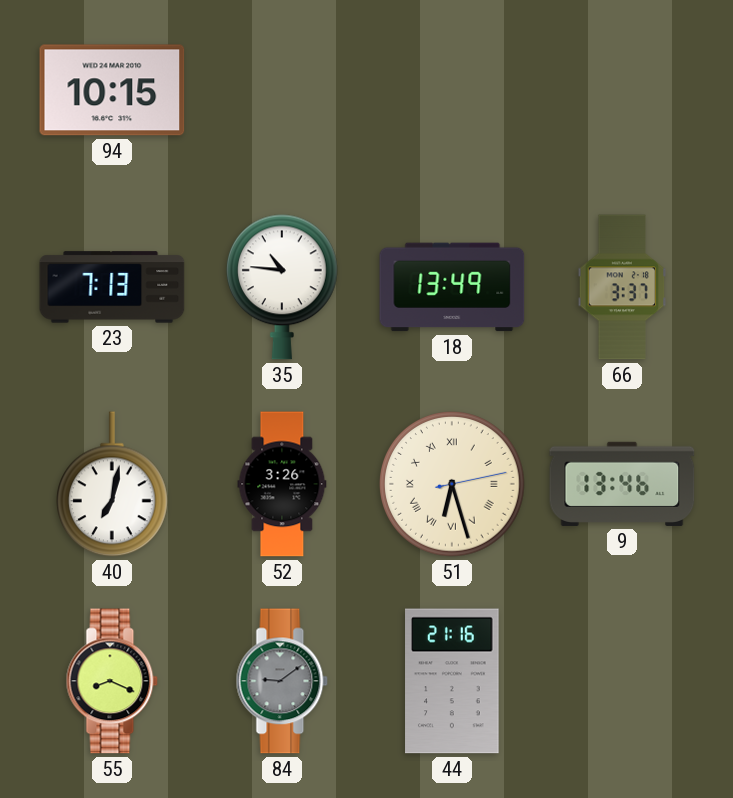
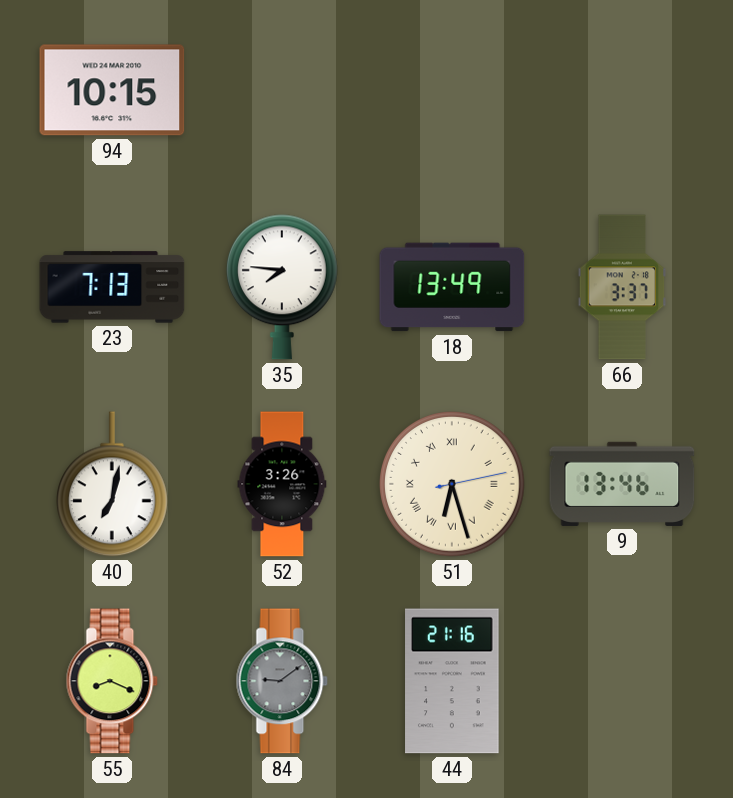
35: 10:46 -> 7:46
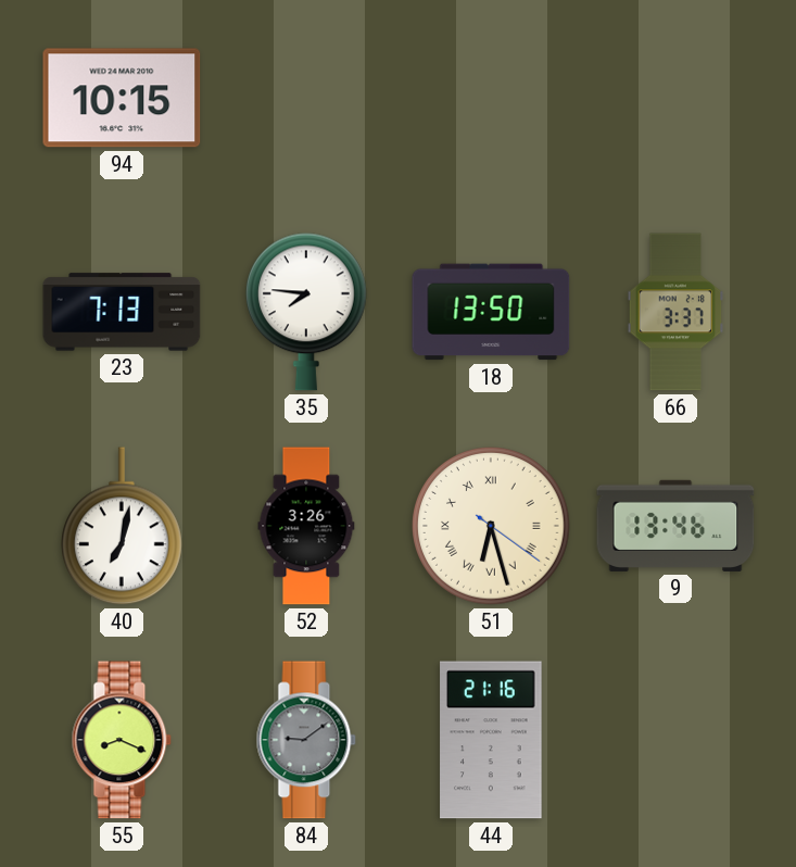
18: 13:49 -> 13:50
51: 6:27:13 -> 6:27:21
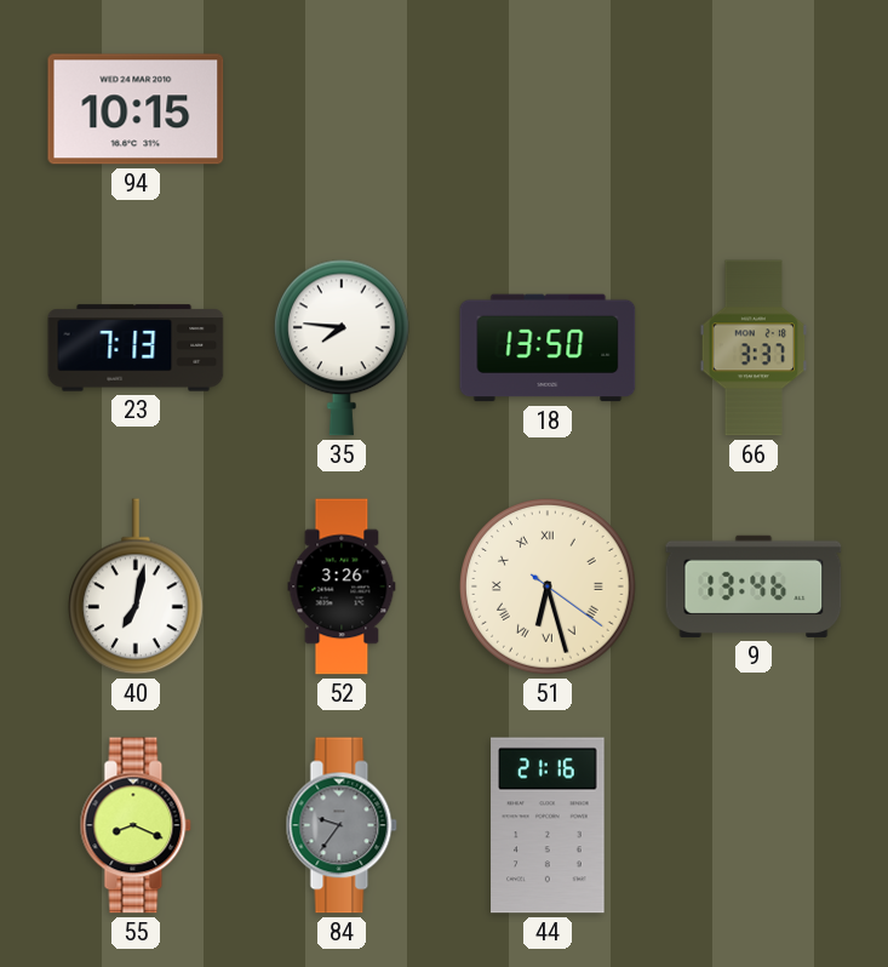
84: 9:09 -> 9:36
